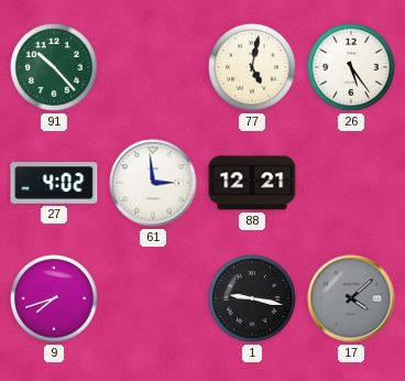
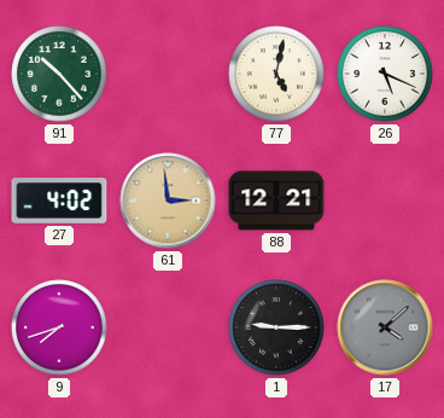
26: 5:24 -> 5:19
61 dial: white -> champagne
1: 9:17 -> 9:15
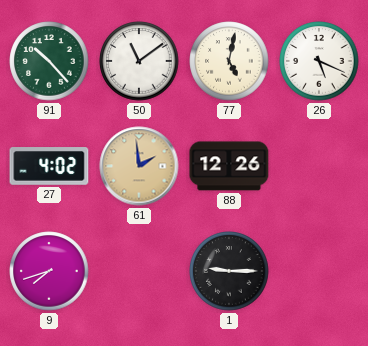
50: none -> 11:09
61: 2:59 -> 1:59
88: 12:21 -> 12:26
17: 4:08 -> none
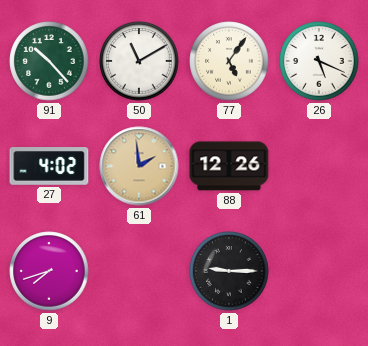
50: 11:09 -> 11:10
77: 5:02 -> 5:06
